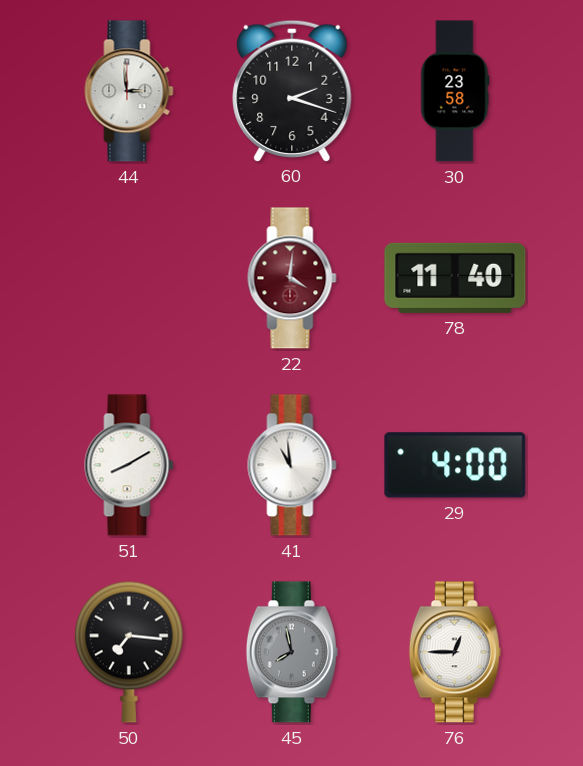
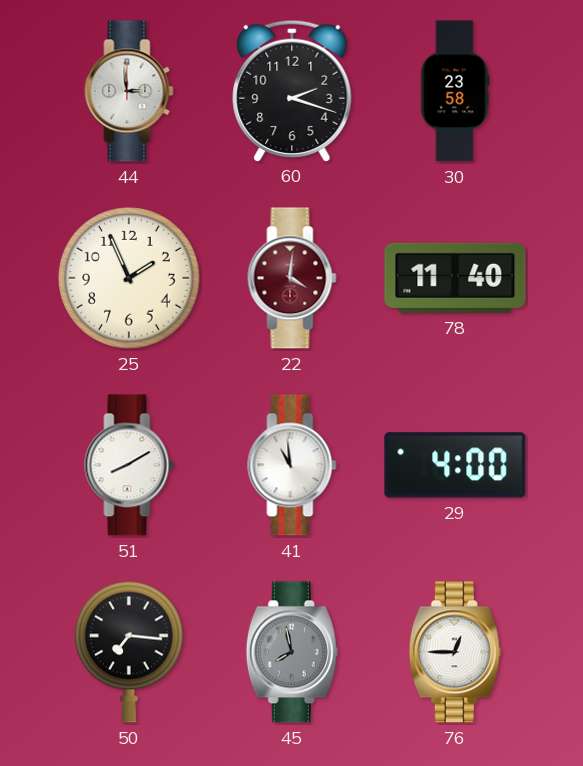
25: none -> 1:56
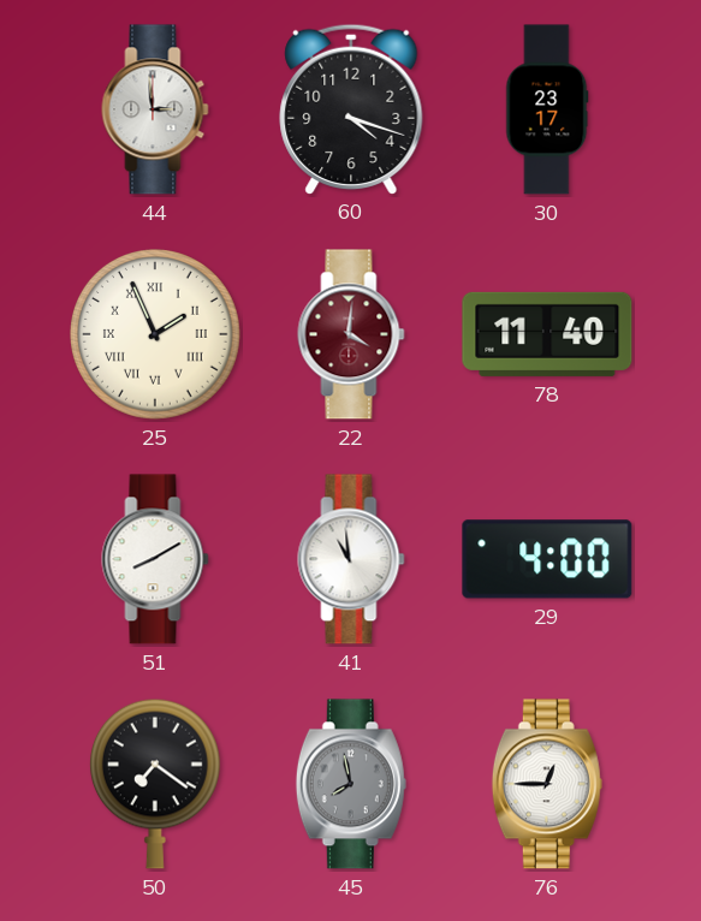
60: 2:18 -> 4:18
30: 23:58 -> 23:17
25 numerals: Arabic -> Roman
50: 7:16 -> 7:21
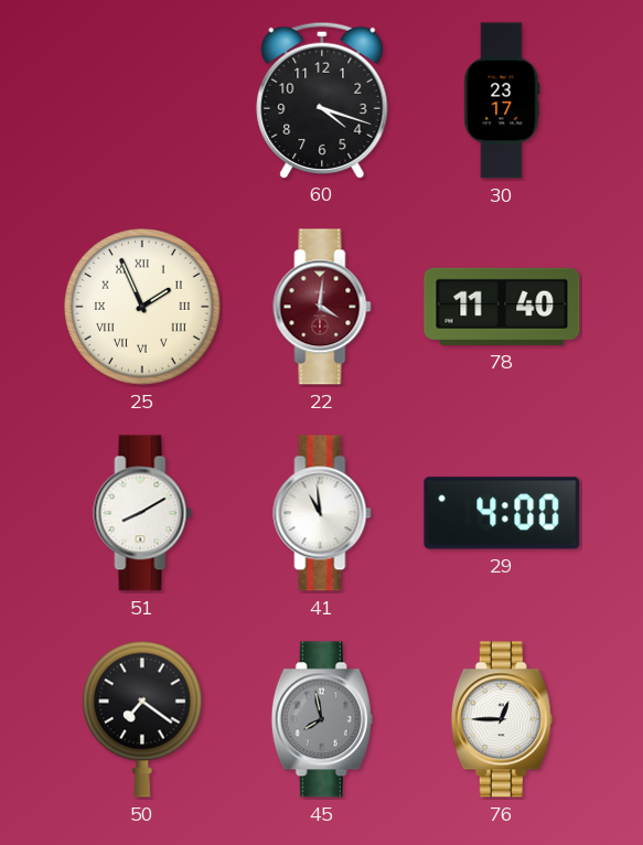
44: 2:59 -> none
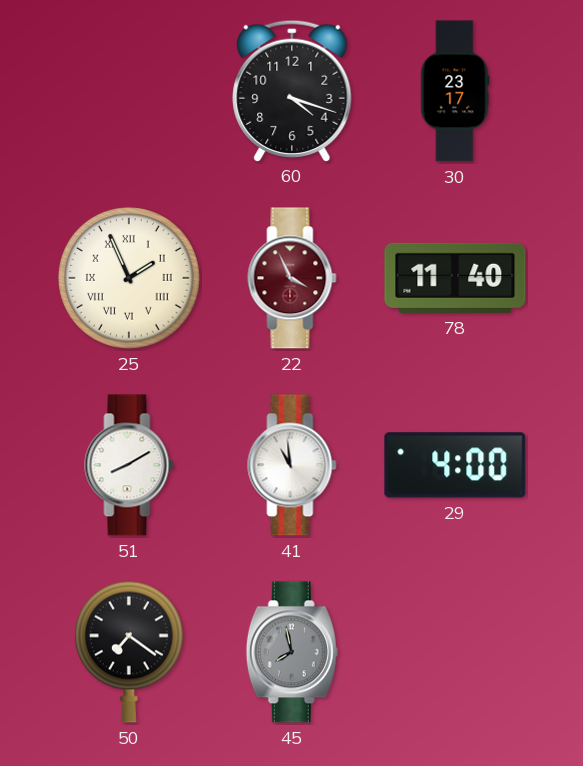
22: 4:01 -> 3:56
76: 12:45 -> none
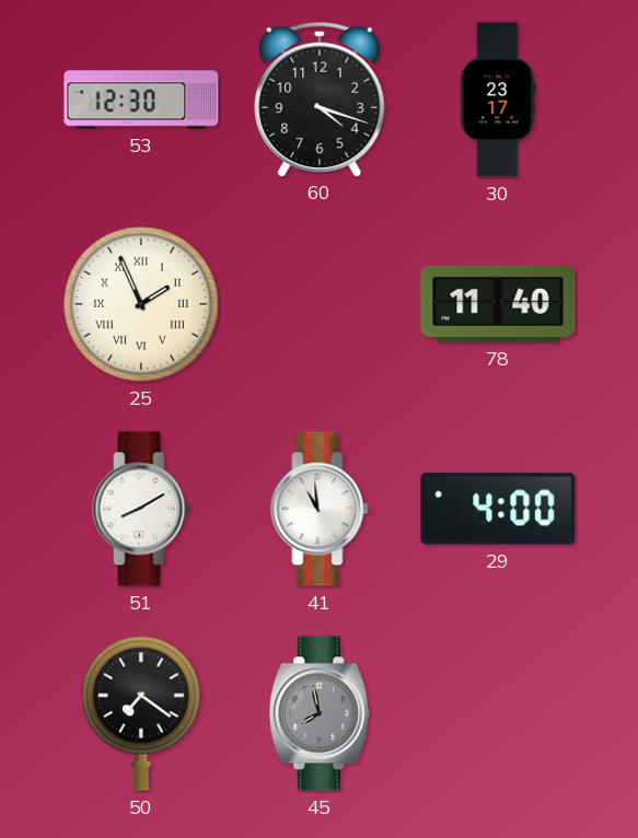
53: none -> 12:30
22: 3:56 -> none
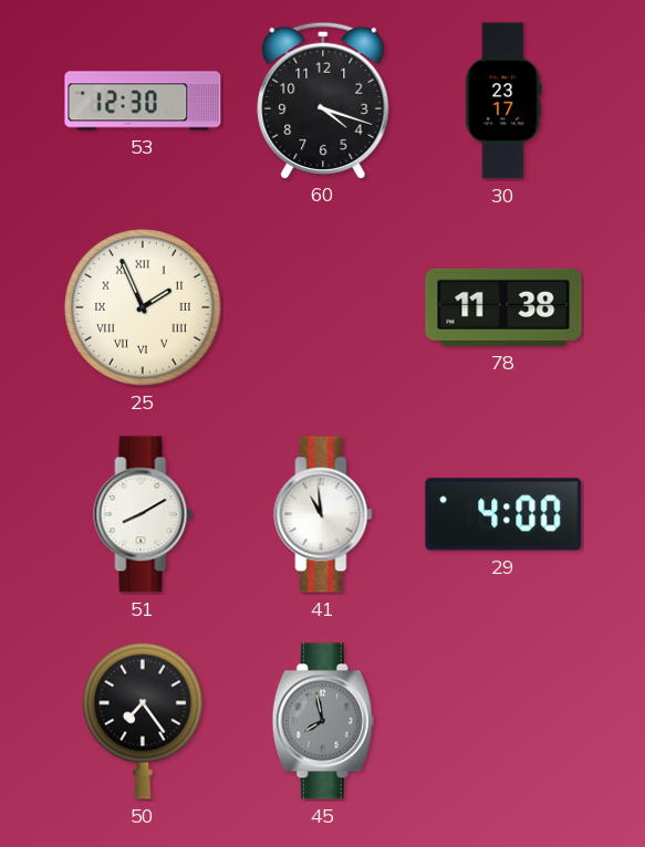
78: 11:40 -> 11:38
50: 7:21 -> 7:24
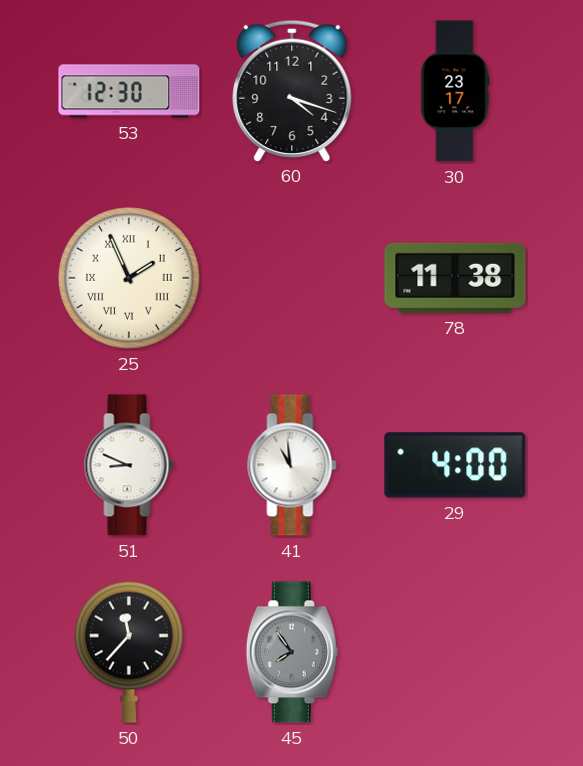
51: 8:10 -> 8:49
50: 7:24 -> 11:37
45: 7:58 -> 7:54
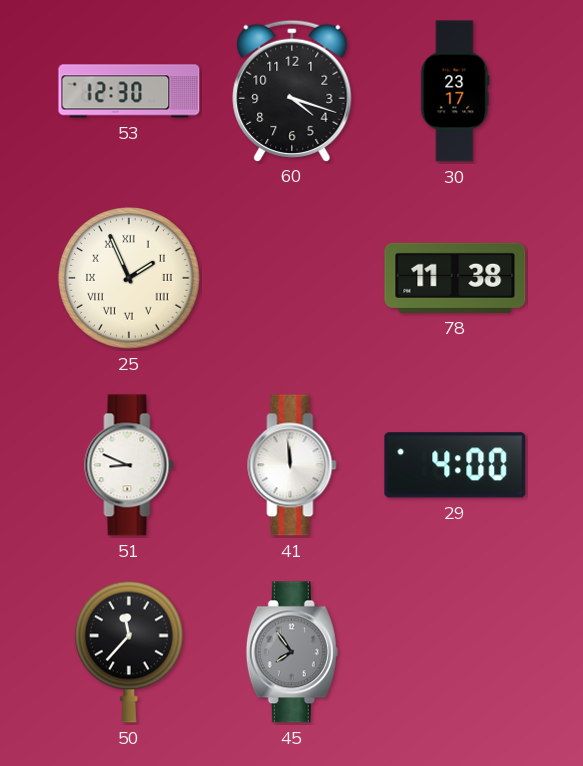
41: 10:59 -> 11:59
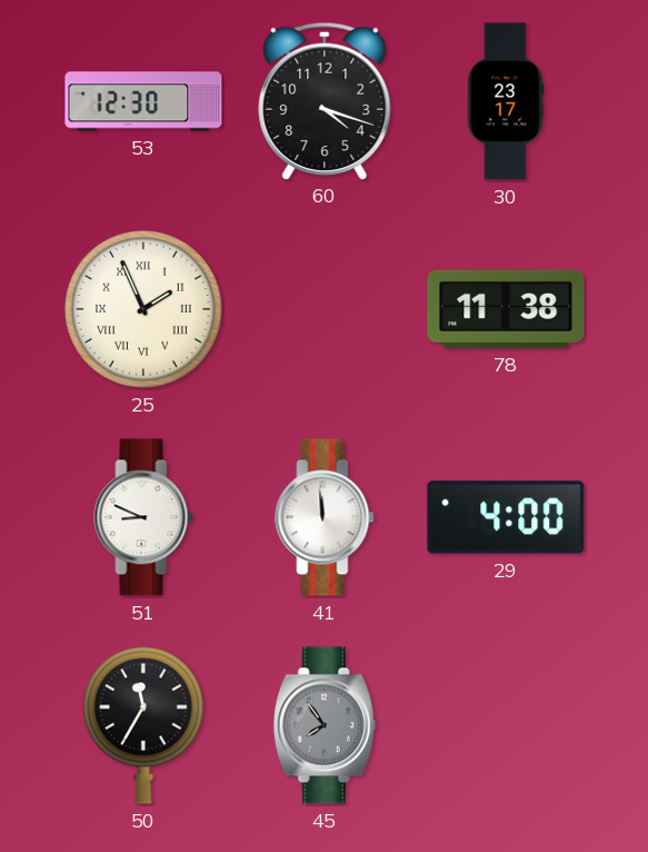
50: 11:37 -> 11:35
